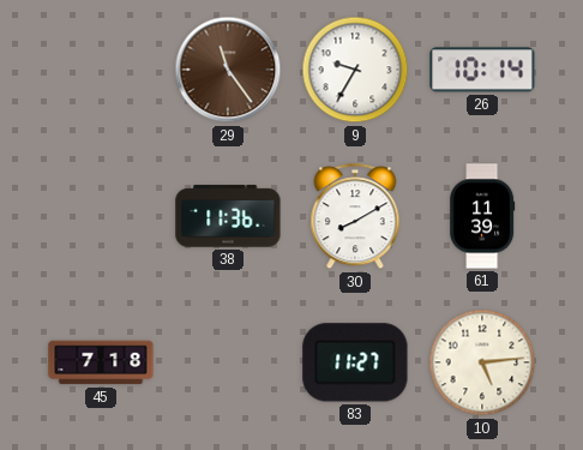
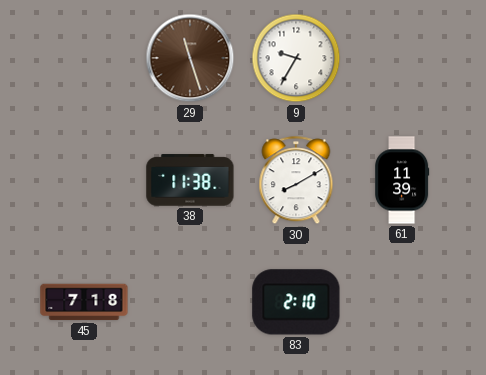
29: 11:24 -> 11:27
26: 10:14 -> none
38: 11:36 -> 11:38
83: 11:27 -> 2:10
10: 5:14 -> none
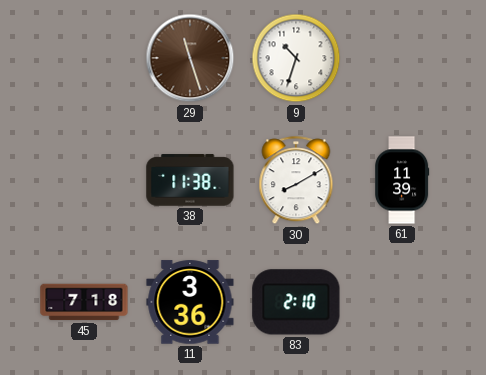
9: 9:35 -> 10:33
11: none -> 3:36
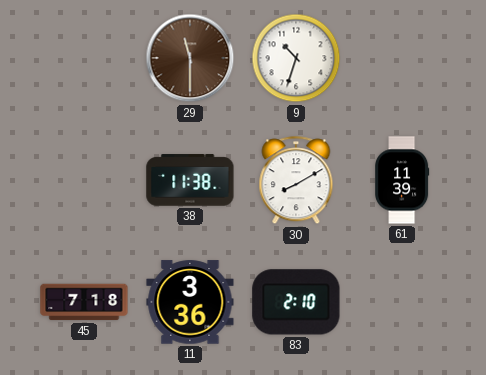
29: 11:27 -> 11:30
